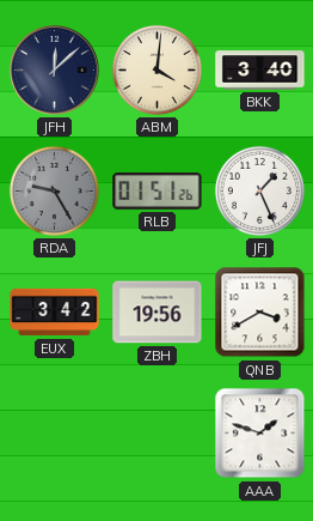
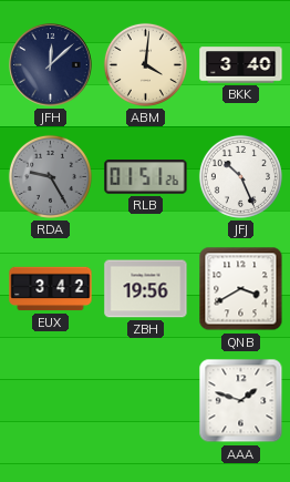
JFJ: 1:26 -> 10:26
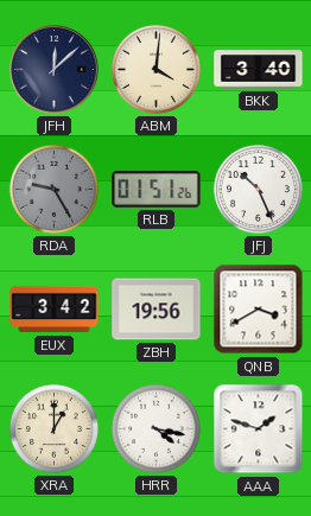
XRA: none -> 1:00
HRR: none -> 4:17
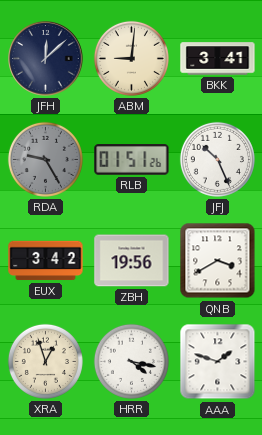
ABM: 4:01 -> 9:01
BKK: 3:40 -> 3:41
XRA: 1:00 -> 12:57
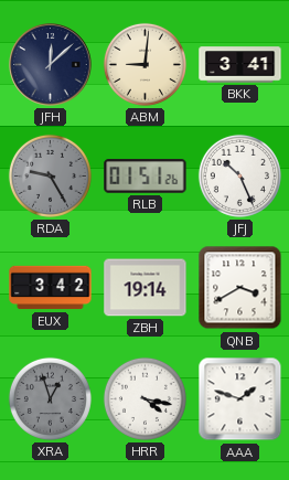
ZBH: 19:56 -> 19:14
XRA dial: cream -> grey
